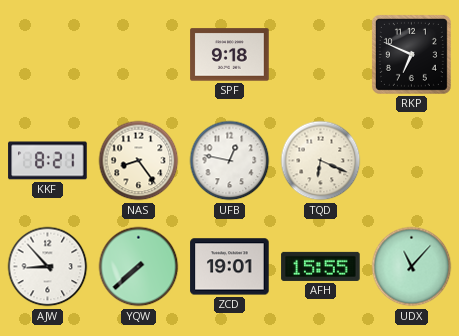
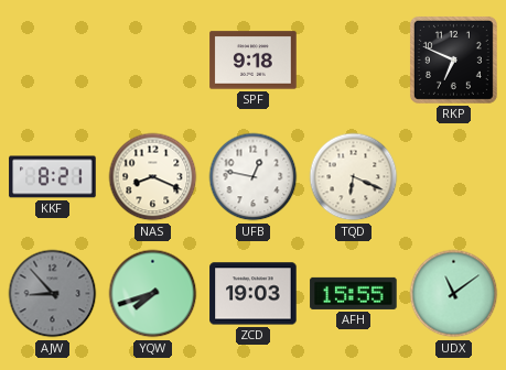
NAS: 8:24 -> 8:19
AJW dial: white -> grey
YQW: 7:38 -> 7:42
ZCD: 19:01 -> 19:03
UDX: 11:07 -> 11:09
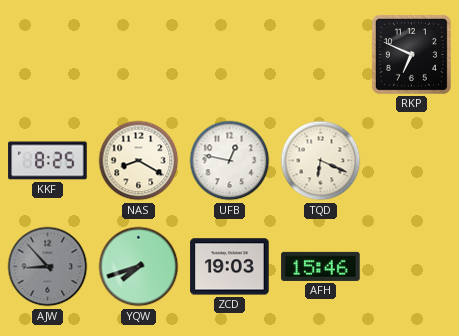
SPF: 9:18 -> none
KKF: 8:21 -> 8:25
NAS: 8:19 -> 8:20
AFH: 15:55 -> 15:46
UDX: 11:09 -> none
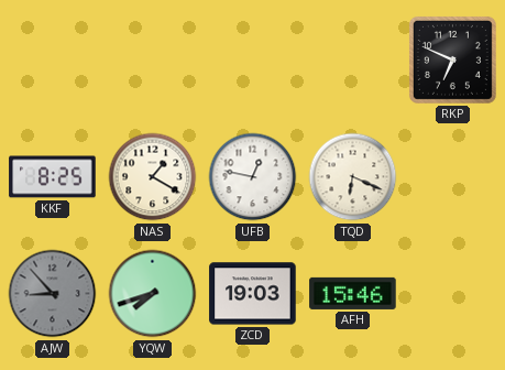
NAS: 8:20 -> 1:20
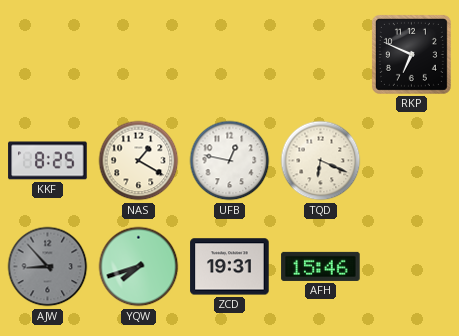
ZCD: 19:03 -> 19:31
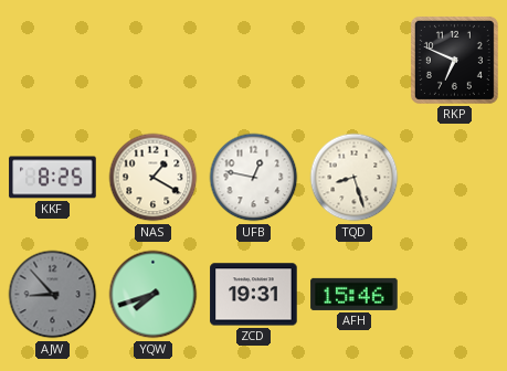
TQD: 6:19 -> 8:27
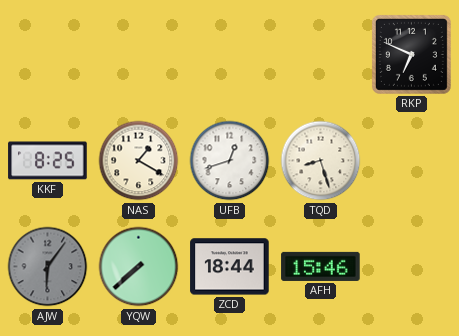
UFB: 12:47 -> 12:42
AJW: 8:53 -> 6:06
YQW: 7:42 -> 7:38
ZCD: 19:31 -> 18:44
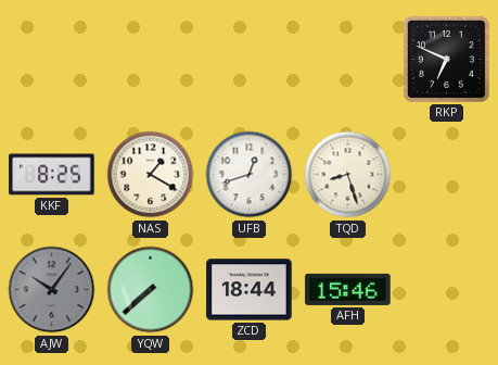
AJW: 6:06 -> 10:06
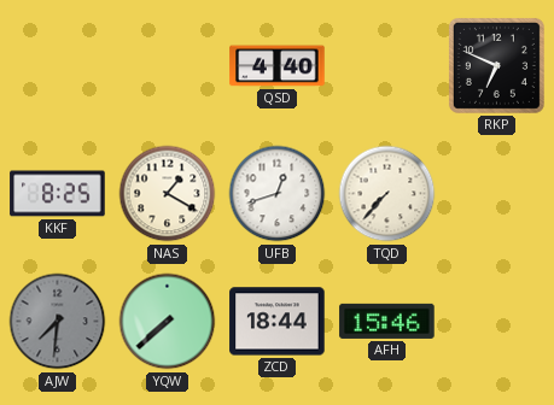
QSD: none -> 4:40
TQD: 8:27 -> 7:37
AJW: 10:06 -> 7:31
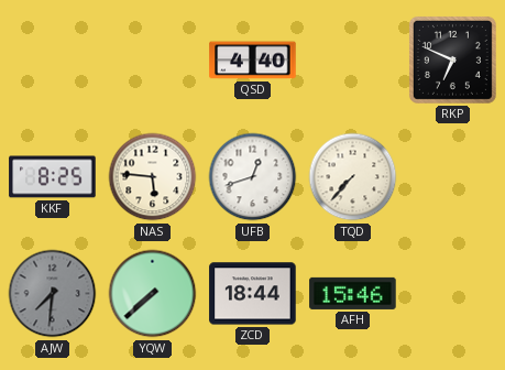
NAS: 1:20 -> 5:46
